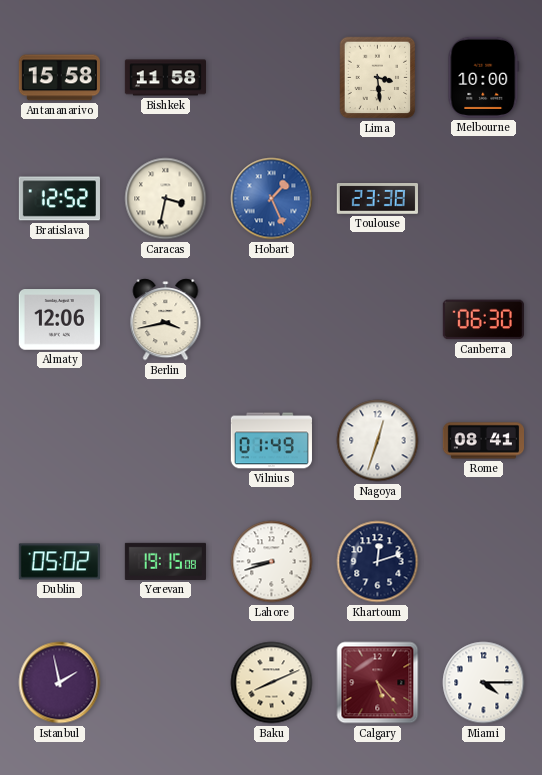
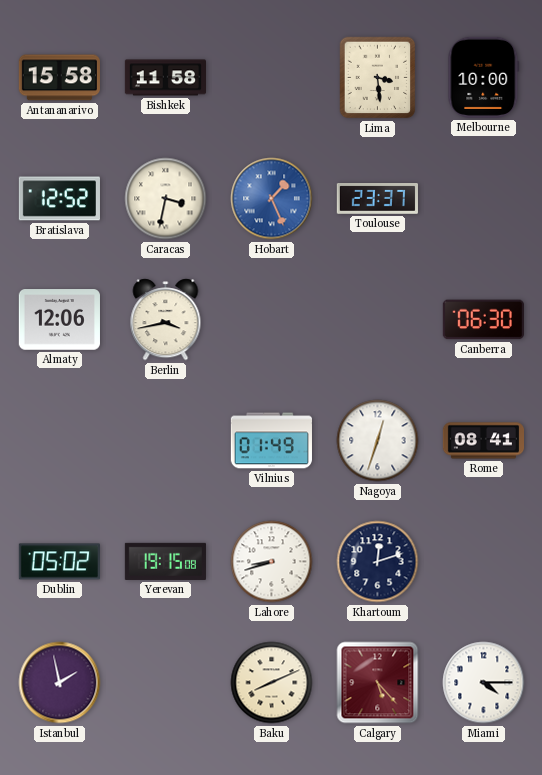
Toulouse: 23:38 -> 23:37
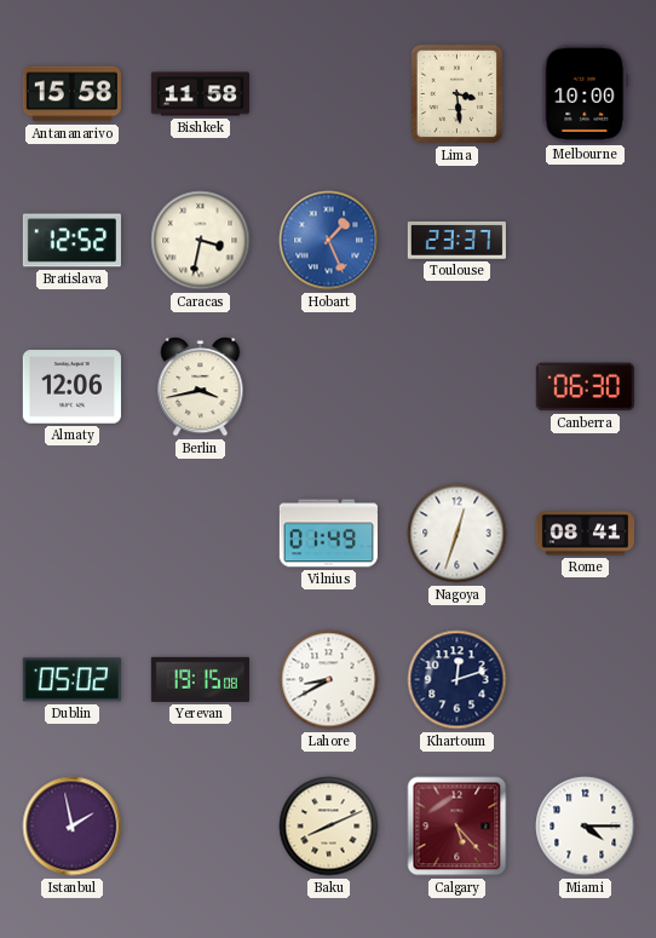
Lahore: 8:42 -> 8:40
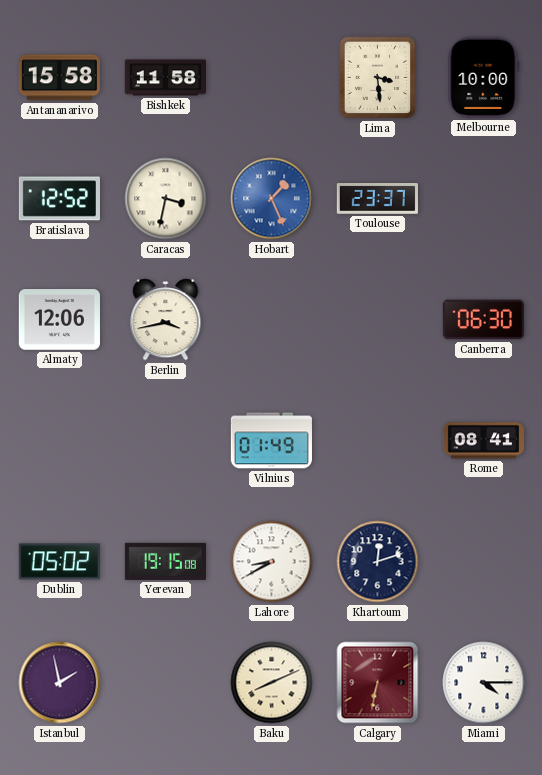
Nagoya: 12:33 -> none
Calgary: 5:23 -> 6:32
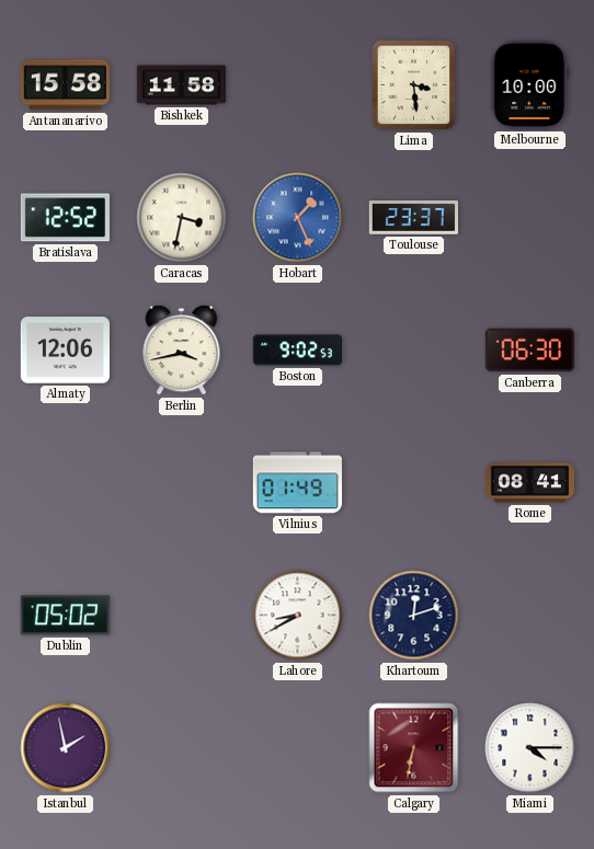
Boston: none -> 9:02
Yerevan: 19:15 -> none
Baku: 8:11 -> none
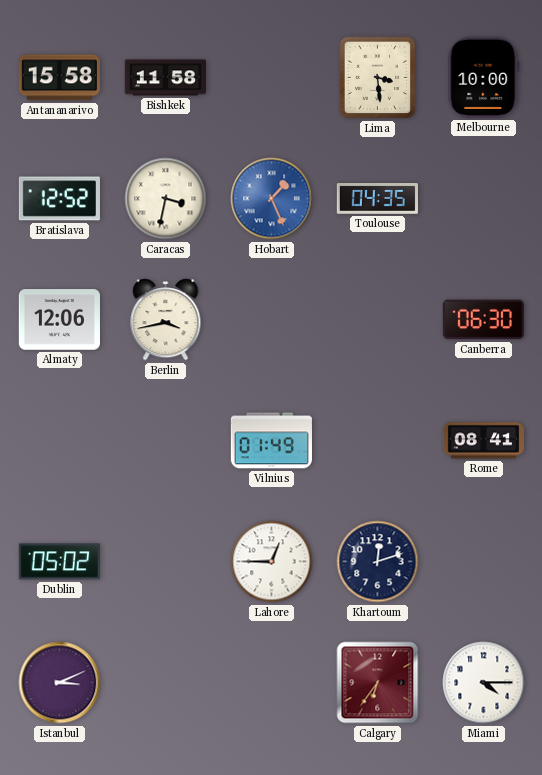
Toulouse: 23:37 -> 04:35
Boston: 9:02 -> none
Lahore: 8:40 -> 12:45
Istanbul: 1:58 -> 3:11
Calgary: 6:32 -> 6:36
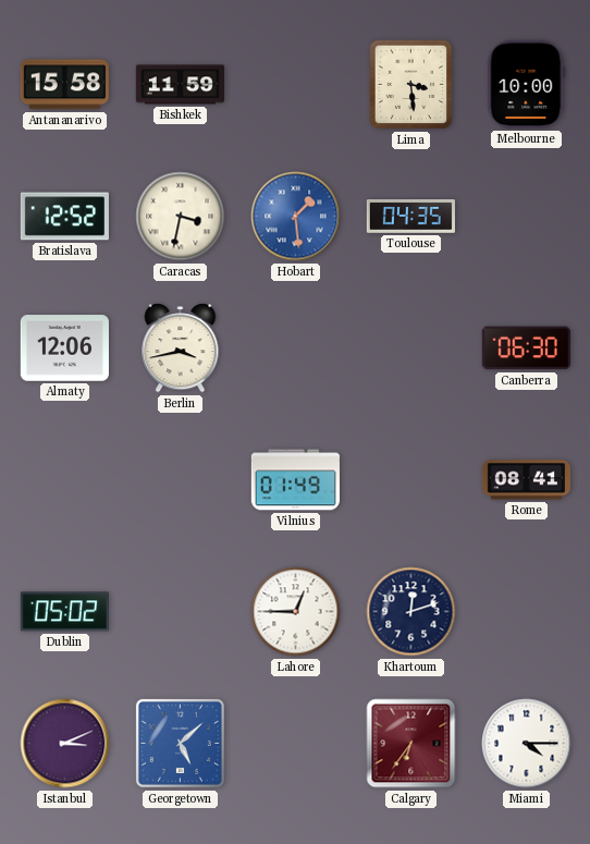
Bishkek: 11:58 -> 11:59
Hobart: 1:26 -> 1:29
Georgetown: none -> 5:08
